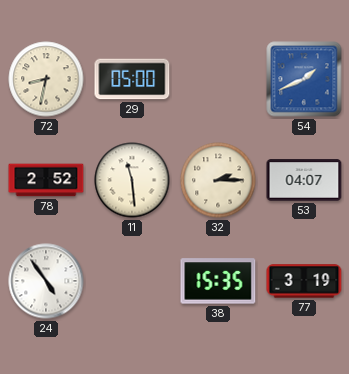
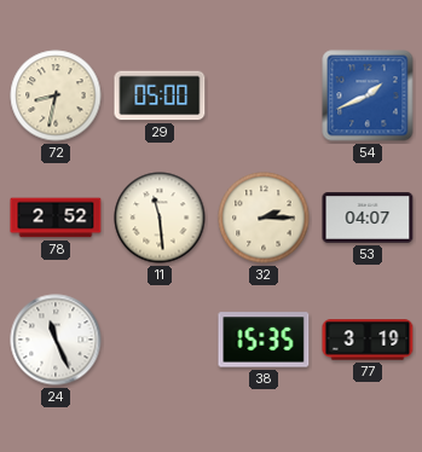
24: 4:54 -> 11:26
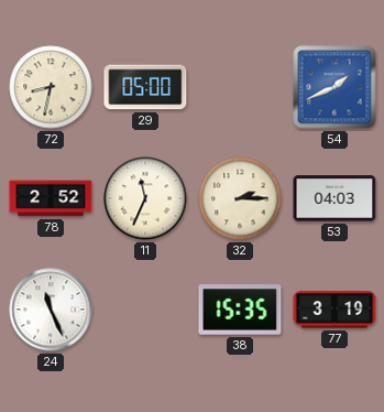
11: 11:29 -> 11:34
53: 04:07 -> 04:03
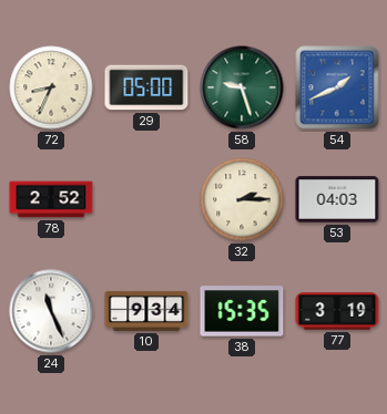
72: 8:32 -> 8:34
58: none -> 9:27
11: 11:34 -> none
10: none -> 9:34
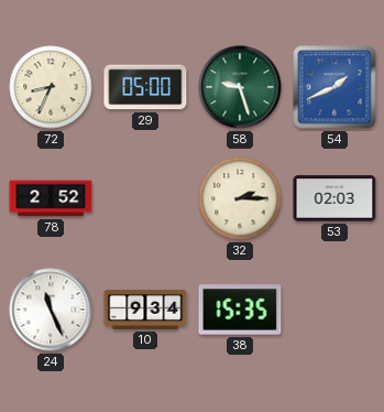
53: 04:03 -> 02:03
77: 3:19 -> none
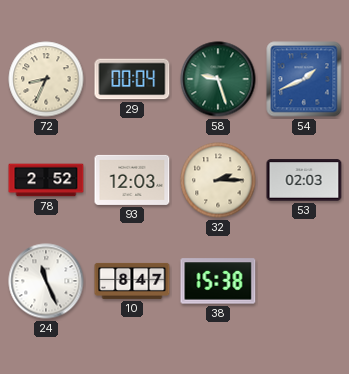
29: 05:00 -> 00:04
93: none -> 12:03
10: 9:34 -> 8:47
38: 15:35 -> 15:38
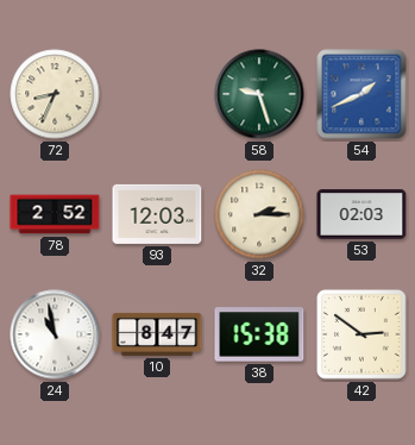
29: 00:04 -> none
24: 11:26 -> 10:58
42: none -> 2:51
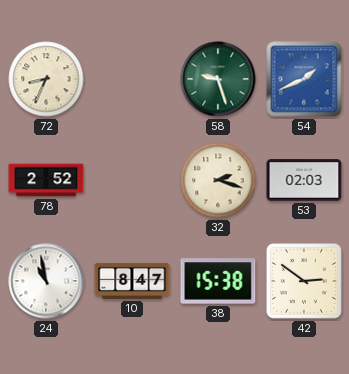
93: 12:03 -> none
32: 2:15 -> 2:18
